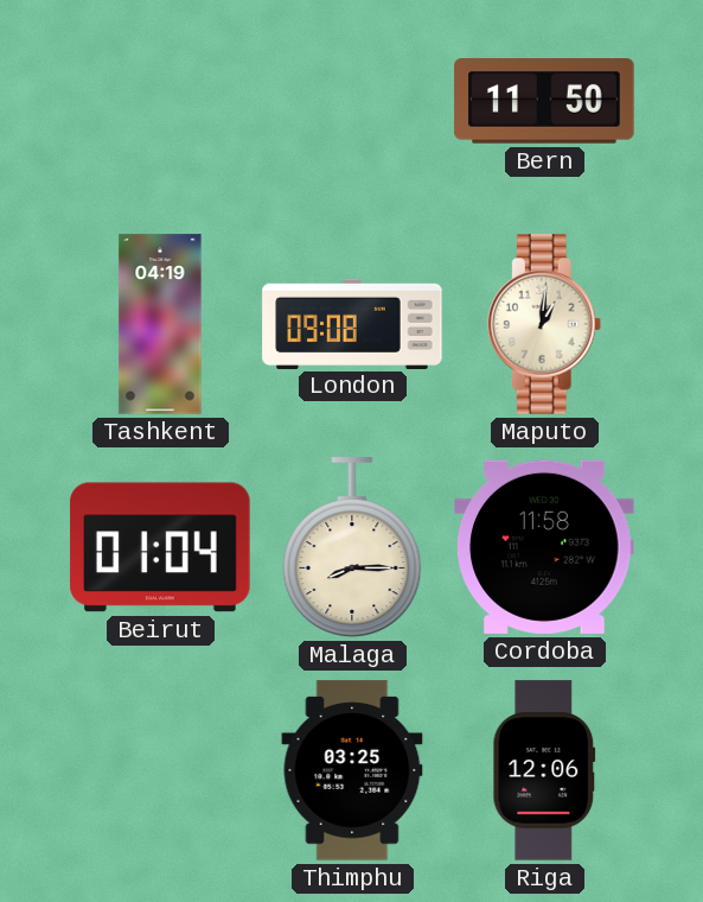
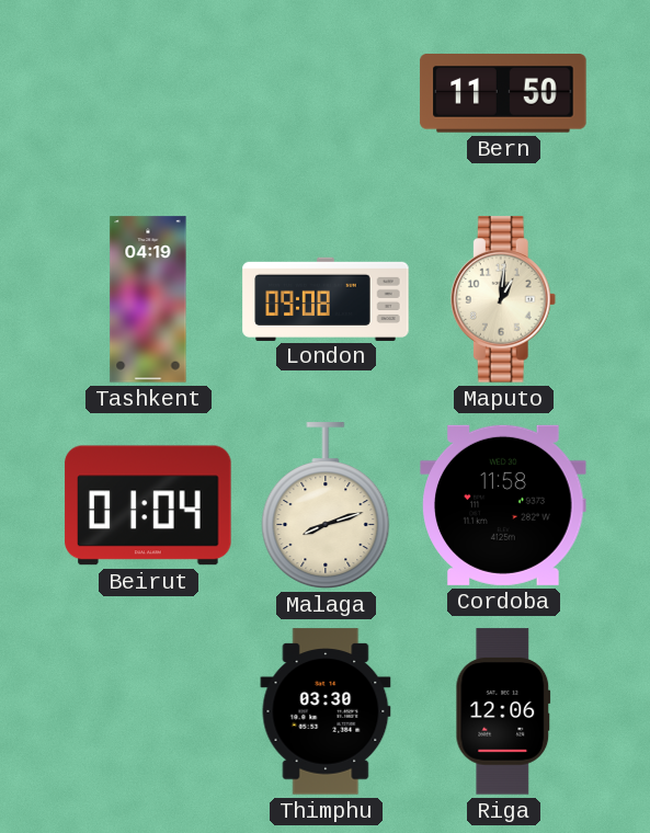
Malaga: 8:15 -> 8:12
Thimphu: 03:25 -> 03:30
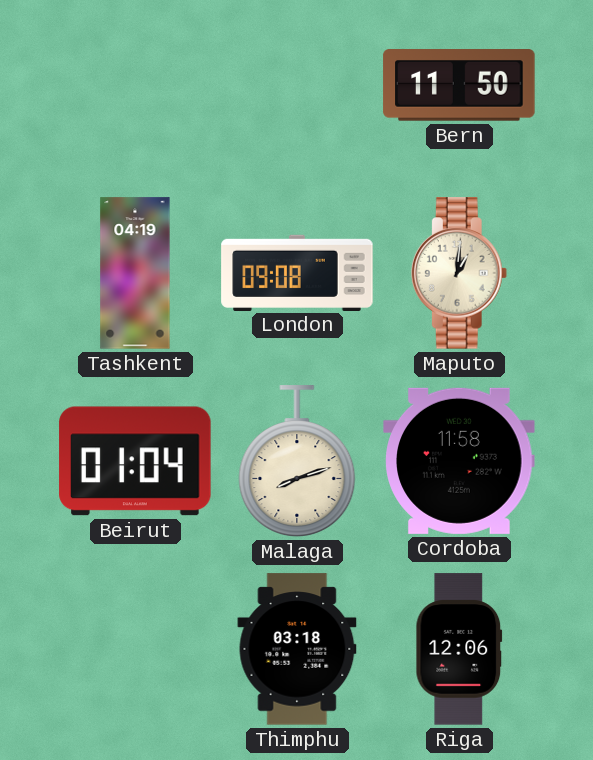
Thimphu: 03:30 -> 03:18
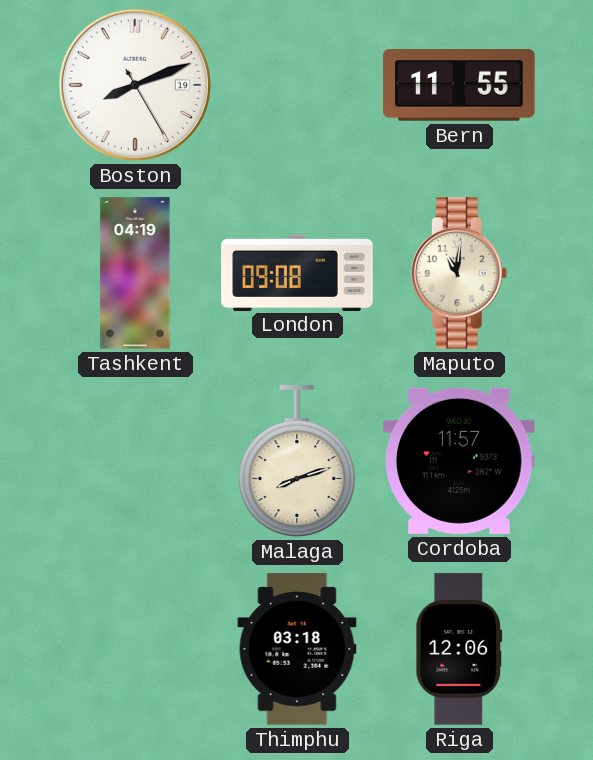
Boston: none -> 8:11
Bern: 11:50 -> 11:55
Maputo: 1:01 -> 11:01
Beirut: 01:04 -> none
Cordoba: 11:58 -> 11:57
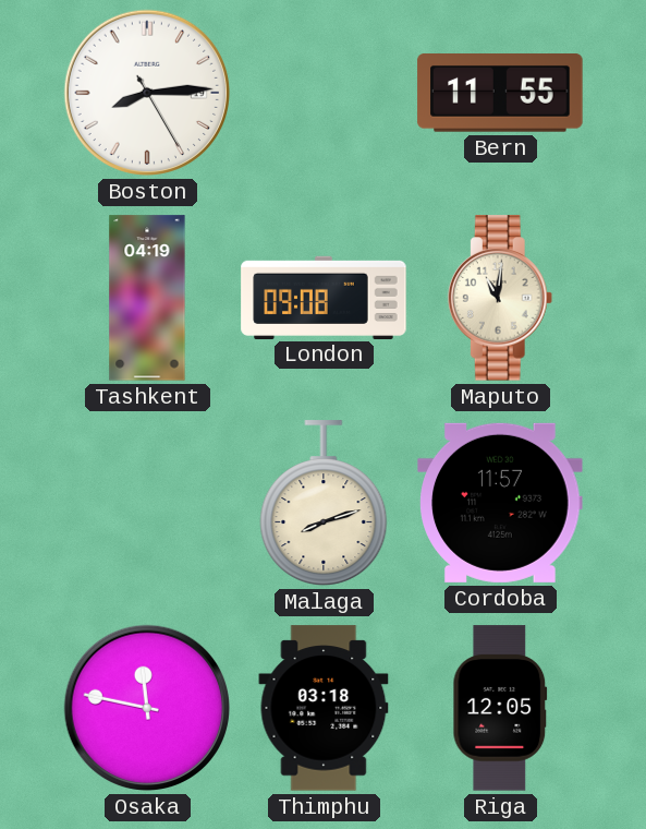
Boston: 8:11 -> 8:14
Osaka: none -> 11:47
Riga: 12:06 -> 12:05
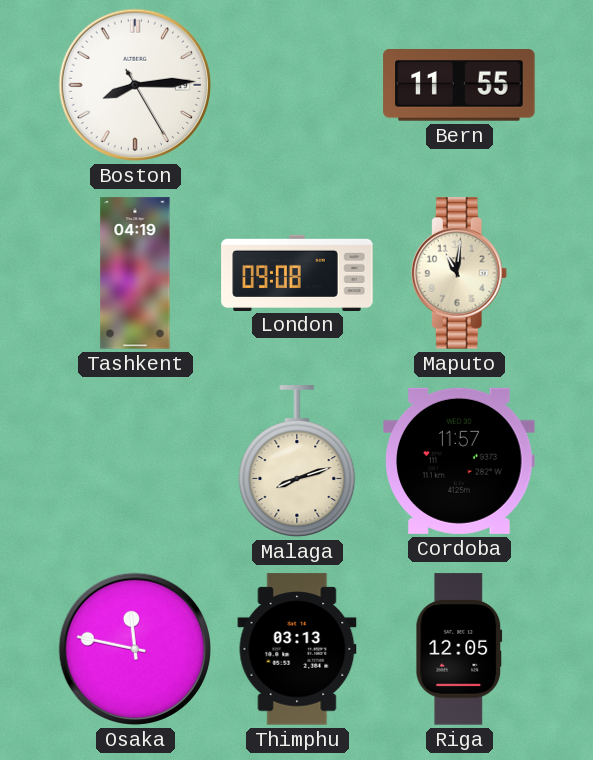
Thimphu: 03:18 -> 03:13
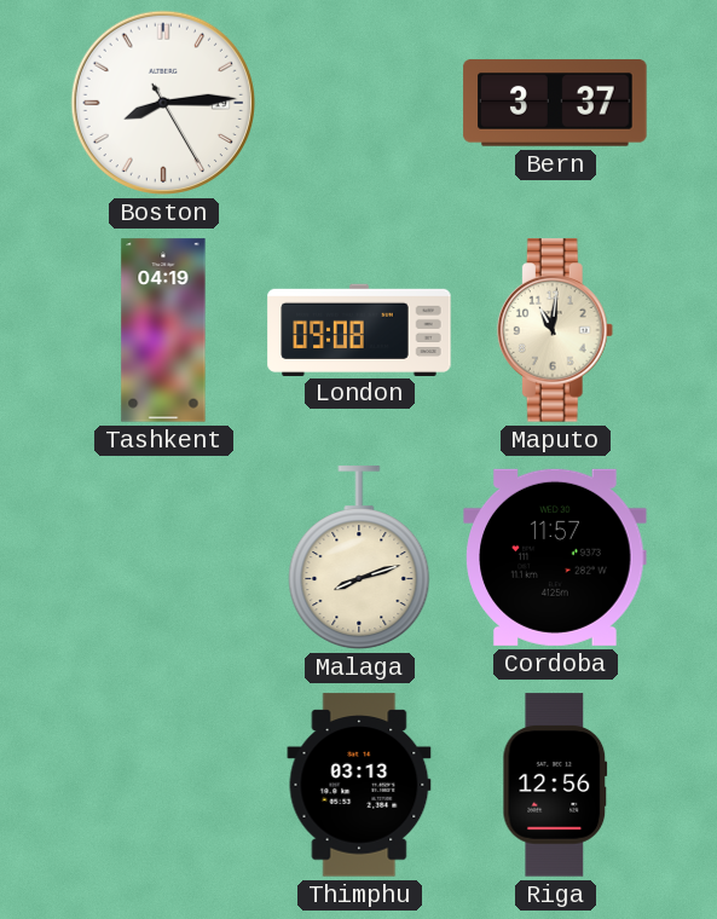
Bern: 11:55 -> 3:37
Osaka: 11:47 -> none
Riga: 12:05 -> 12:56
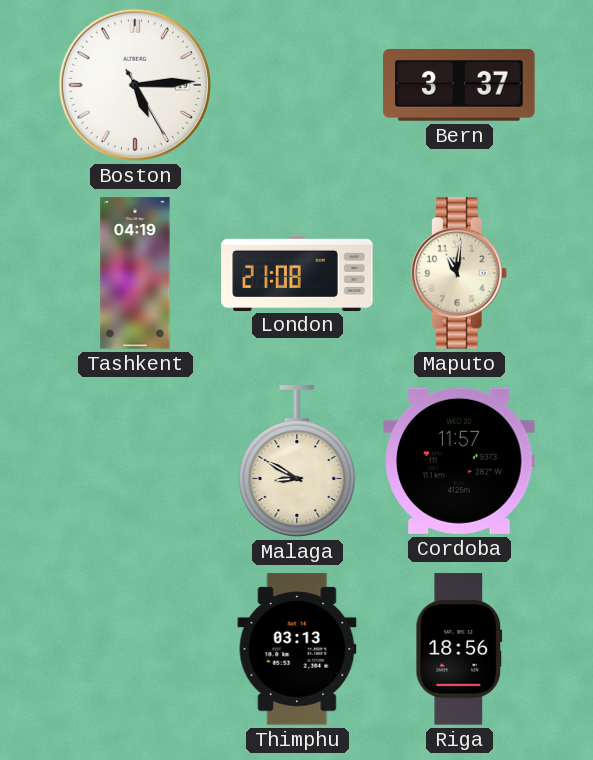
Boston: 8:14 -> 5:14
London: 09:08 -> 21:08
Malaga: 8:12 -> 8:50
Riga: 12:56 -> 18:56
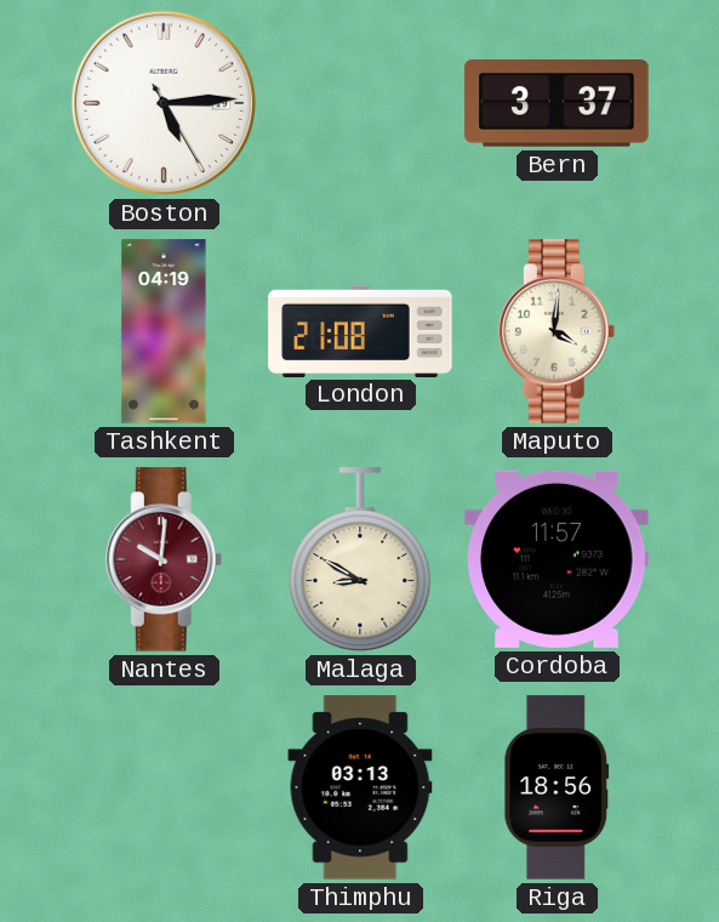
Maputo: 11:01 -> 4:01
Nantes: none -> 10:01
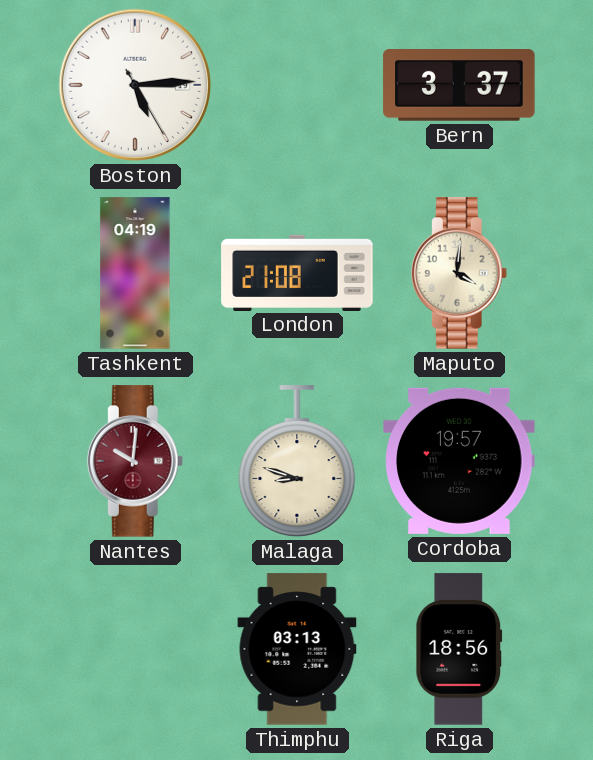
Malaga: 8:50 -> 8:48
Cordoba: 11:57 -> 19:57
